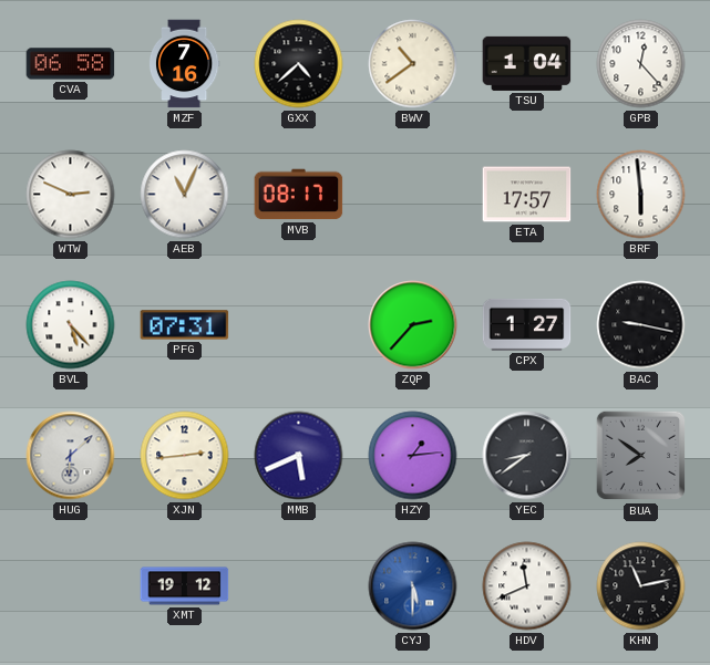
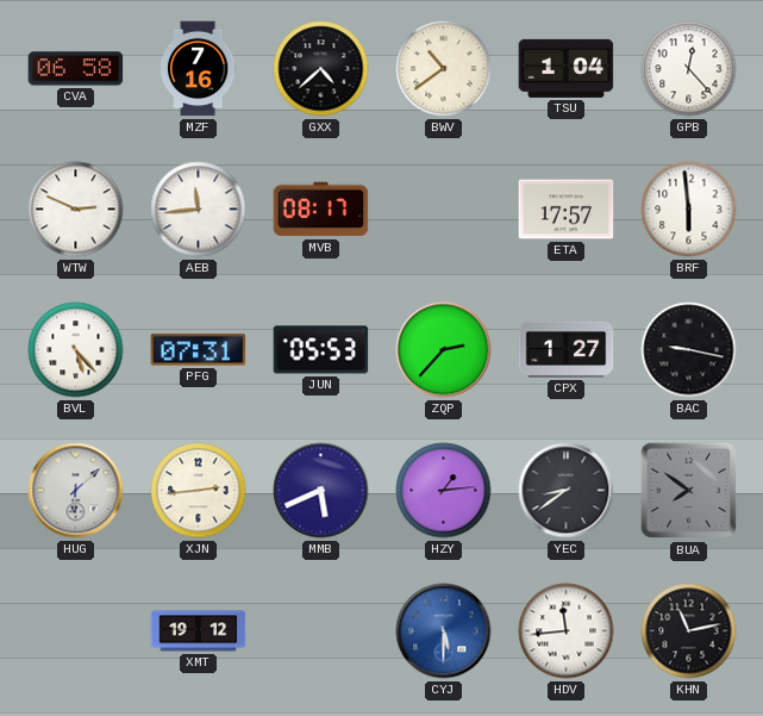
AEB: 11:04 -> 11:44
JUN: none -> 05:53
HDV: 11:41 -> 11:44
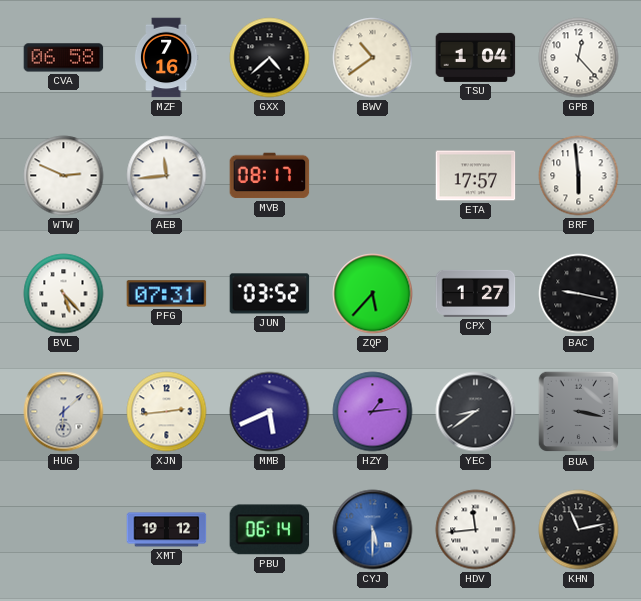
JUN: 05:53 -> 03:52
ZQP: 2:37 -> 5:37
BUA: 7:51 -> 3:17
PBU: none -> 06:14
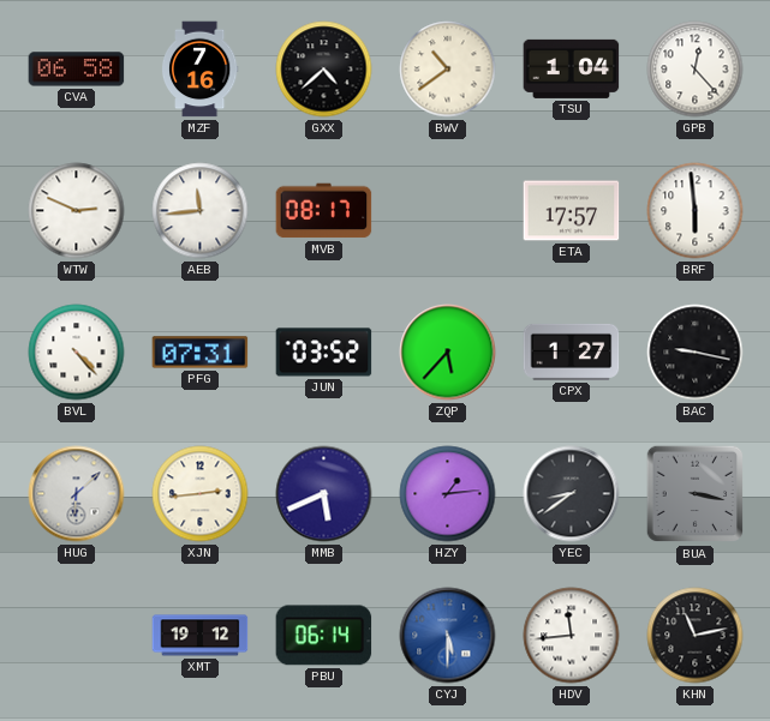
BVL: 5:23 -> 4:23
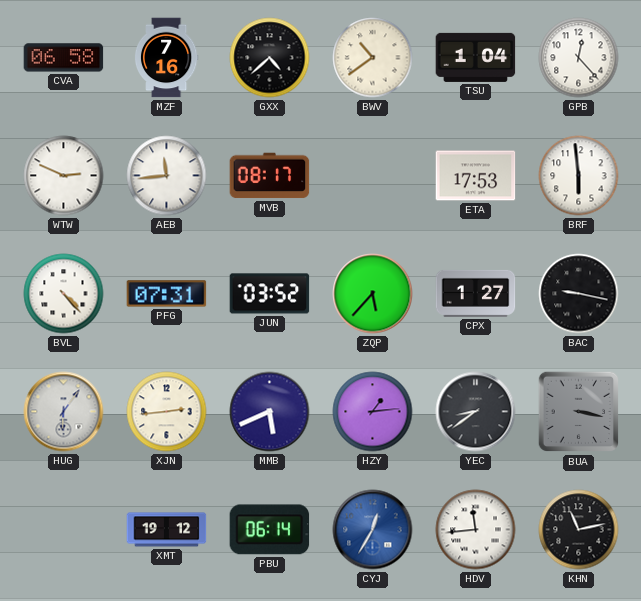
ETA: 17:57 -> 17:53
HUG: 6:08 -> 6:06
CYJ: 5:30 -> 12:35
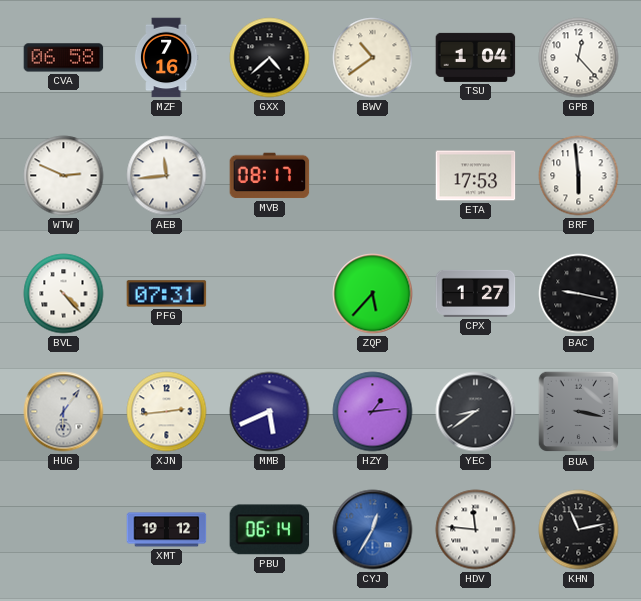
JUN: 03:52 -> none
HDV: 11:44 -> 11:46
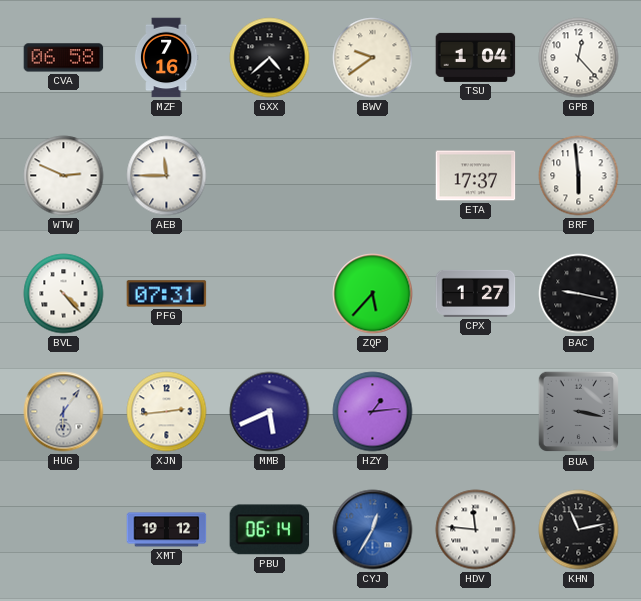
BWV: 10:39 -> 9:39
AEB: 11:44 -> 11:45
MVB: 08:17 -> none
ETA: 17:53 -> 17:37
YEC: 8:39 -> none
